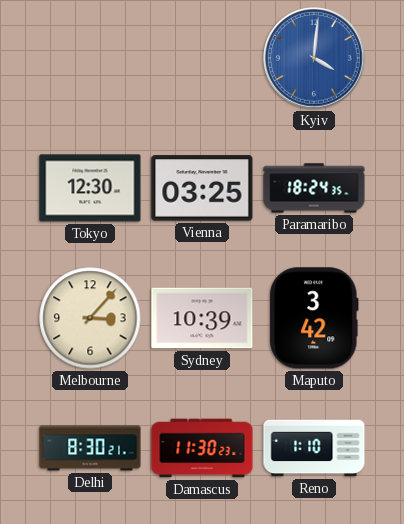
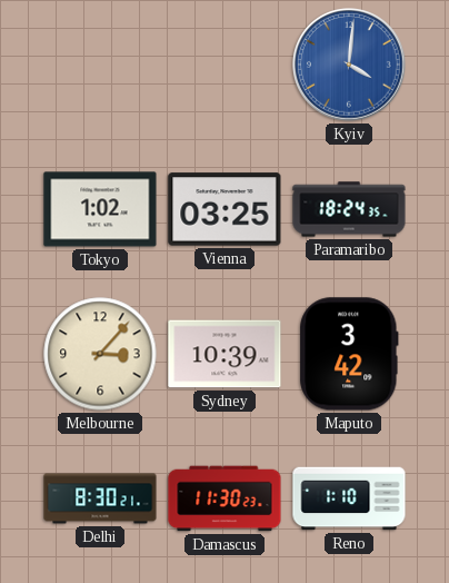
Tokyo: 12:30 -> 1:02
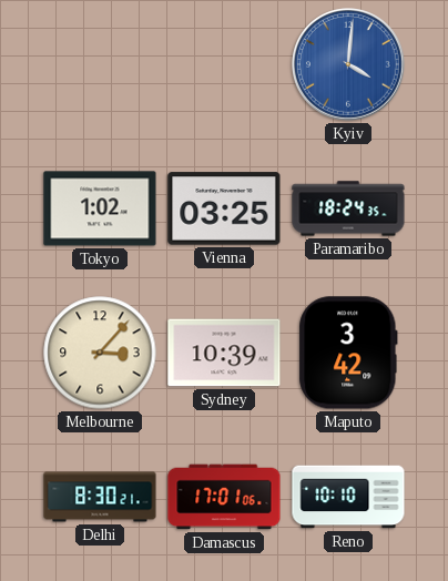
Damascus: 11:30 -> 17:01
Reno: 1:10 -> 10:10
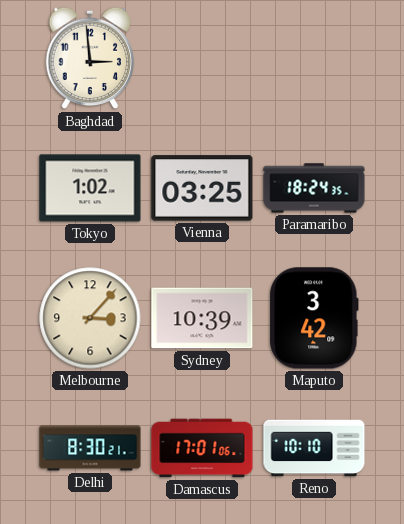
Baghdad: none -> 2:59
Kyiv: 4:01 -> none
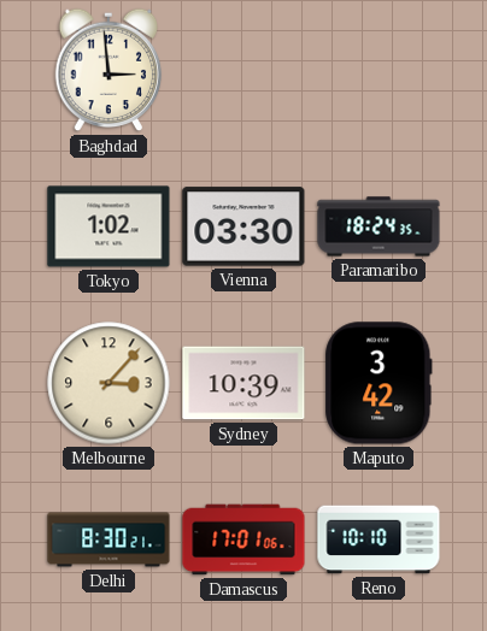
Vienna: 03:25 -> 03:30
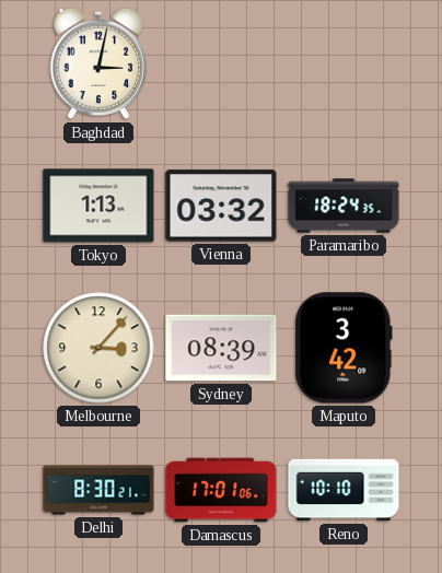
Baghdad: 2:59 -> 3:02
Tokyo: 1:02 -> 1:13
Vienna: 03:30 -> 03:32
Sydney: 10:39 -> 08:39
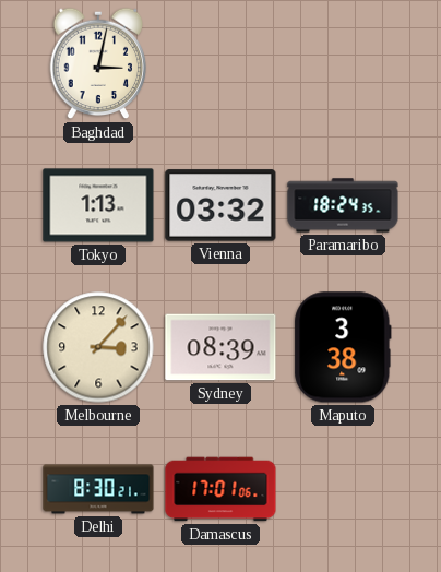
Maputo: 3:42 -> 3:38
Reno: 10:10 -> none
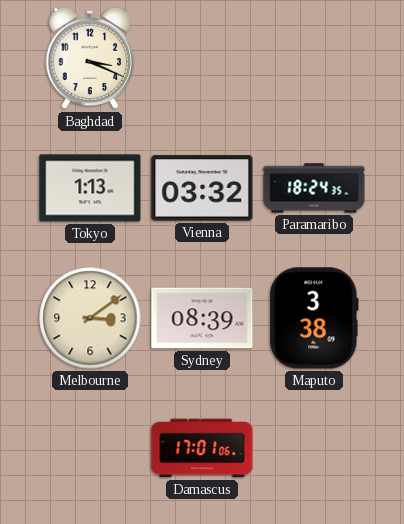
Baghdad: 3:02 -> 3:19
Melbourne: 3:07 -> 3:09
Delhi: 8:30 -> none
